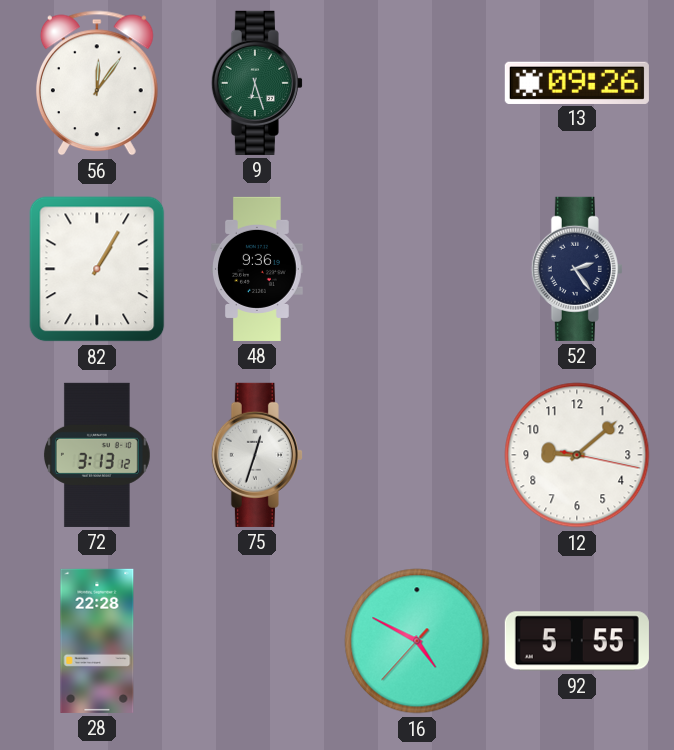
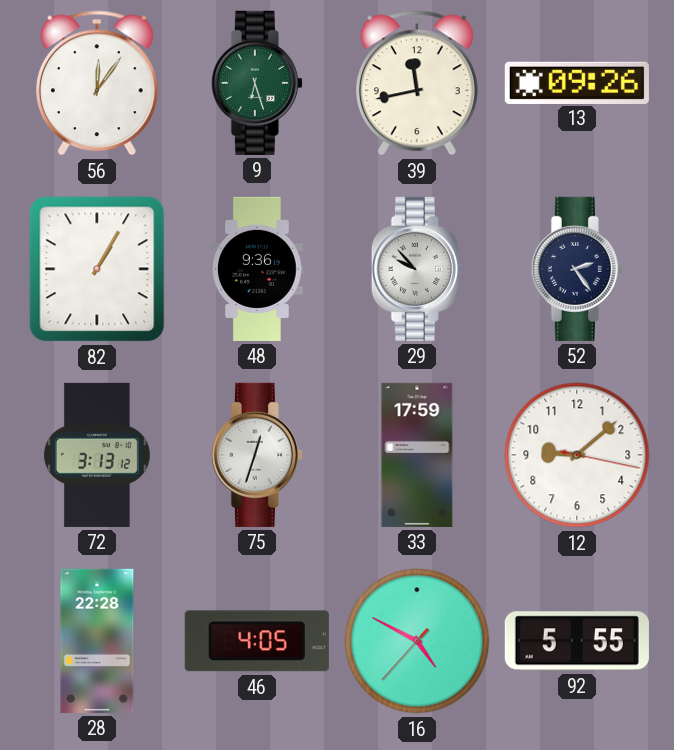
39: none -> 11:43
29: none -> 9:53
33: none -> 17:59
46: none -> 4:05
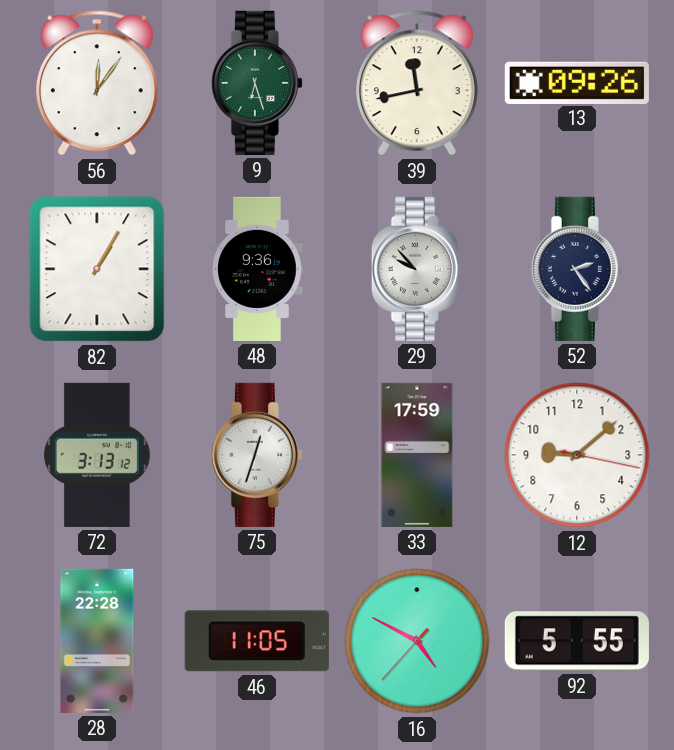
46: 4:05 -> 11:05
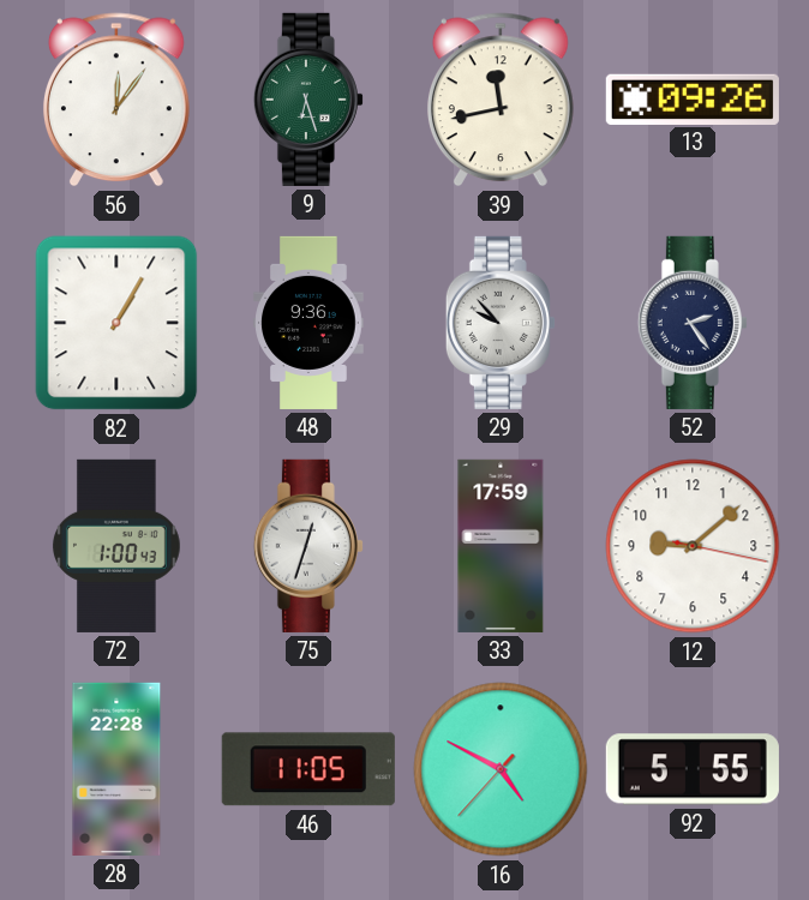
72: 3:13 -> 1:00
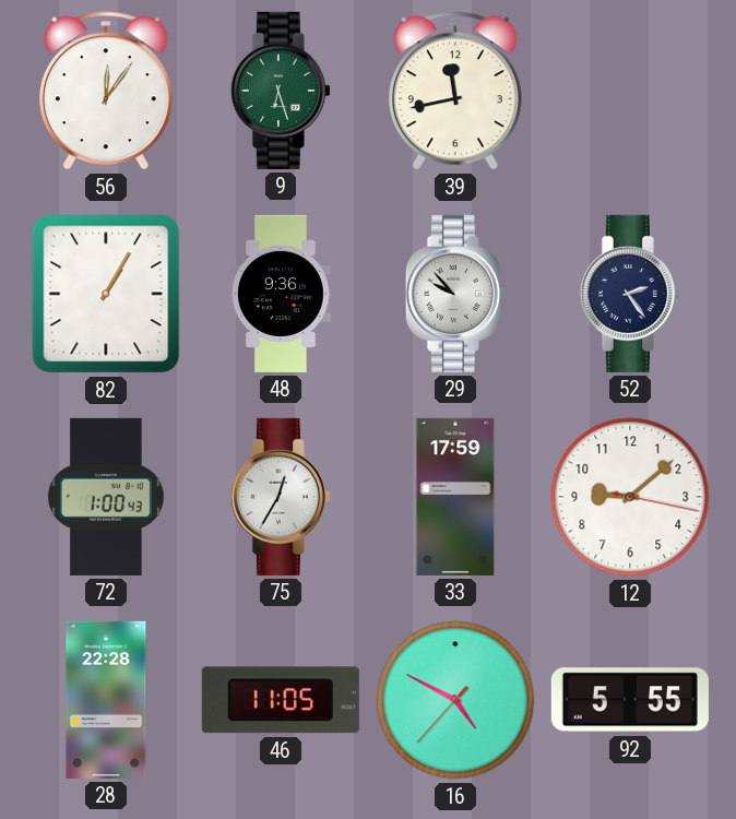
13: 09:26 -> none
75: 12:33 -> 12:35
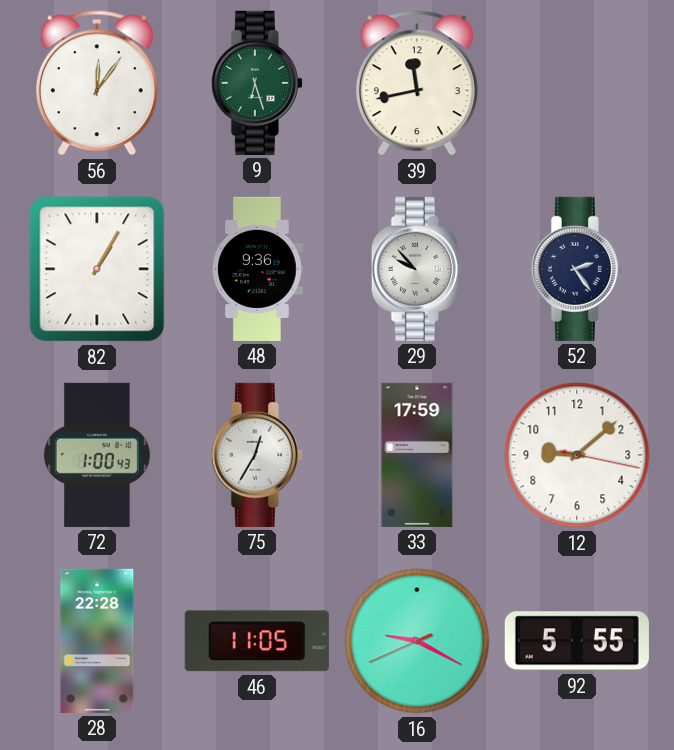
16: 4:49 -> 9:19
